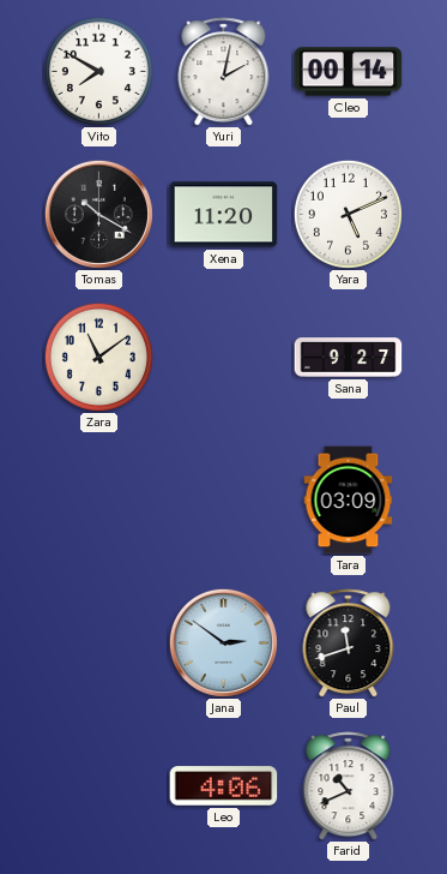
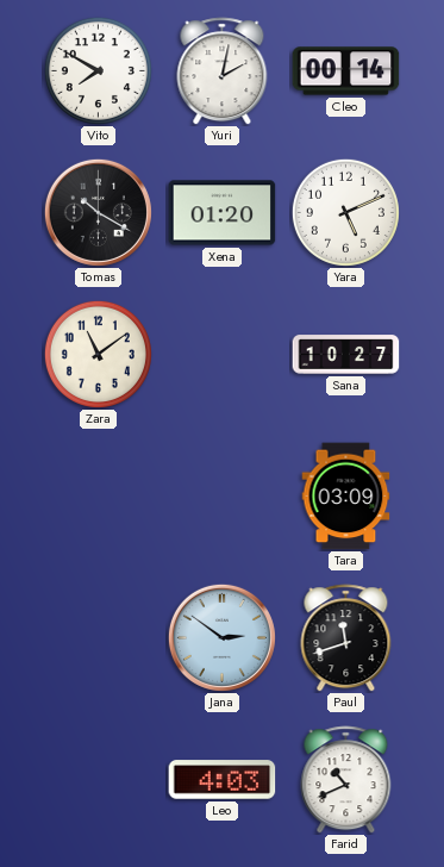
Xena: 11:20 -> 01:20
Sana: 9:27 -> 10:27
Leo: 4:06 -> 4:03
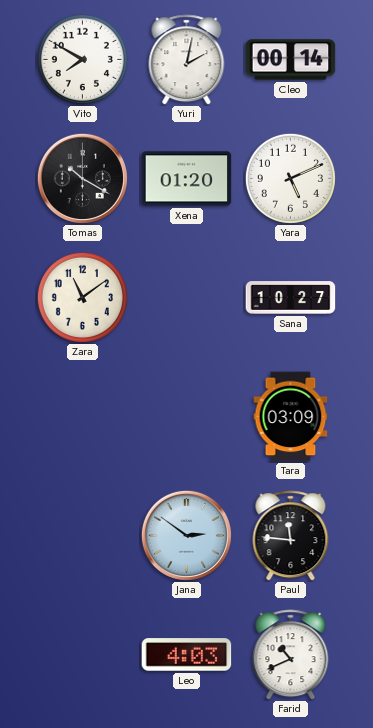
Paul: 11:42 -> 11:46
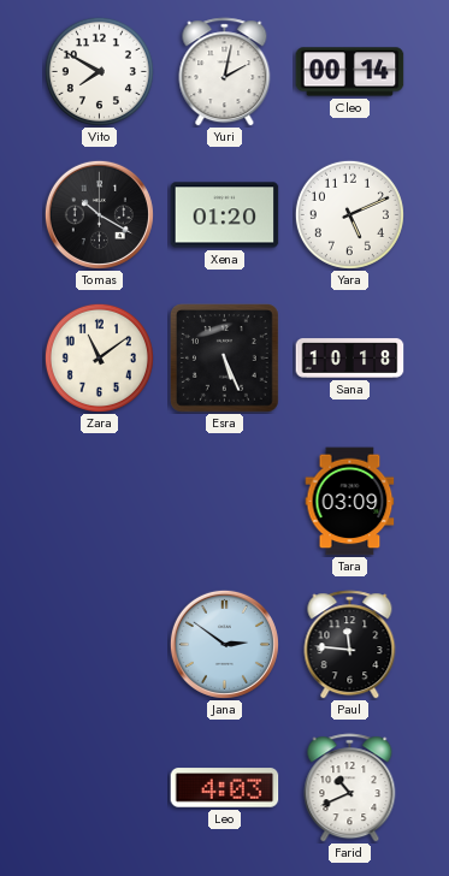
Esra: none -> 5:26
Sana: 10:27 -> 10:18
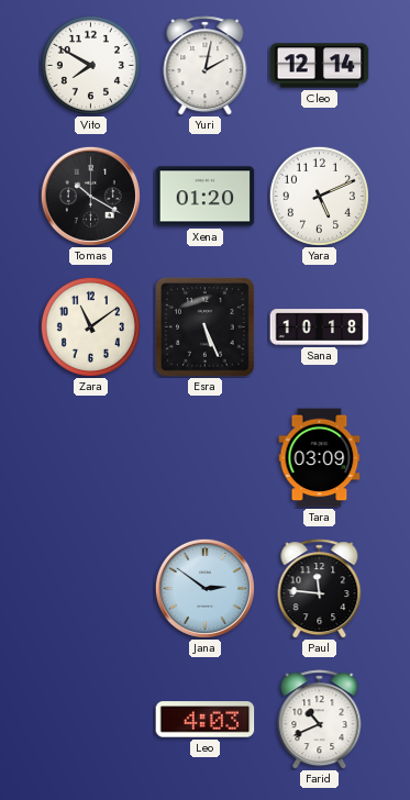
Cleo: 00:14 -> 12:14
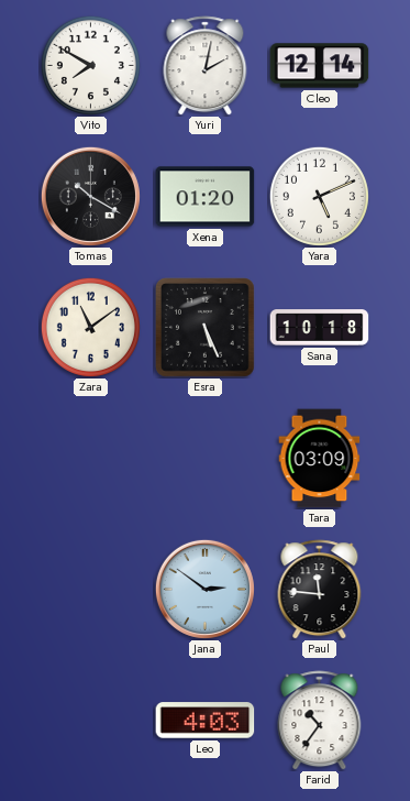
Farid: 10:41 -> 10:36
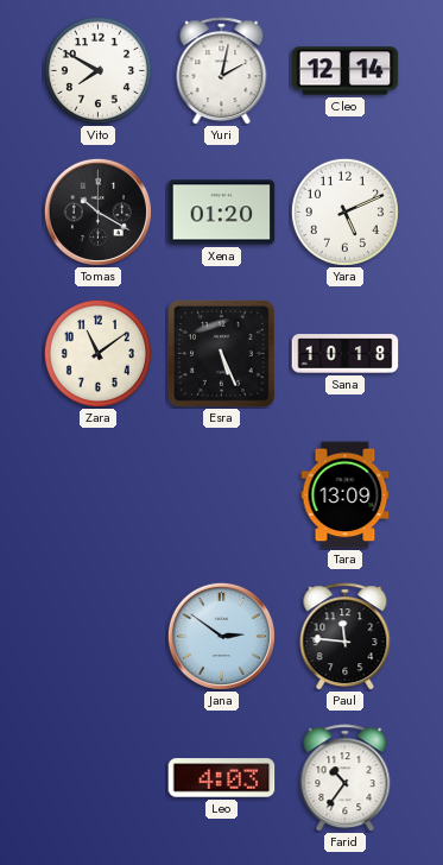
Tara: 03:09 -> 13:09
